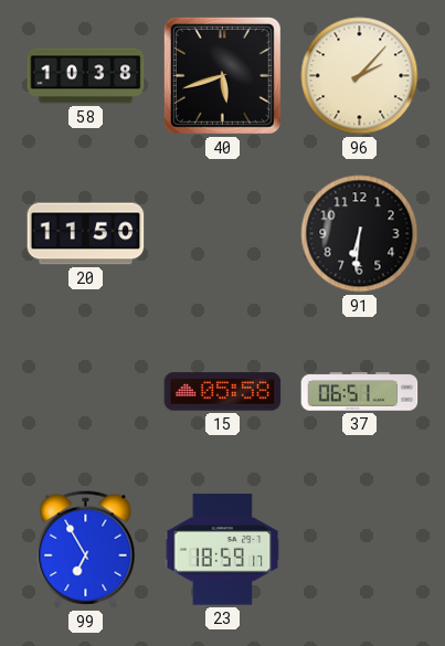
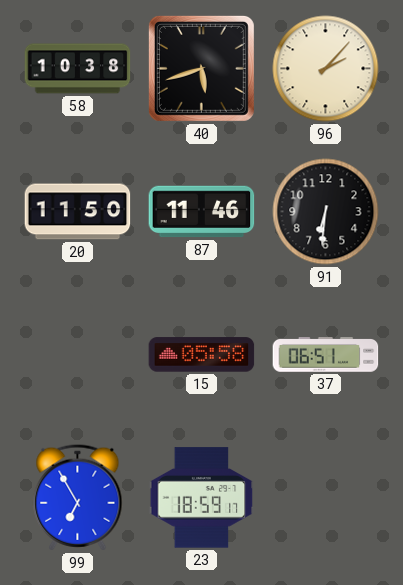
87: none -> 11:46
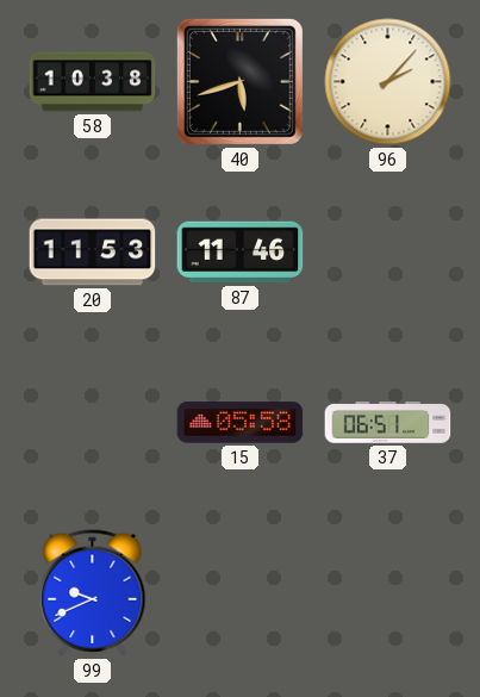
20: 11:50 -> 11:53
91: 6:31 -> none
99: 6:55 -> 9:41
23: 18:59 -> none
